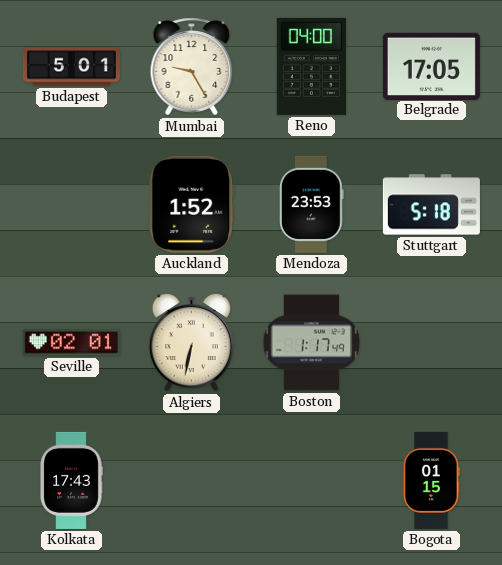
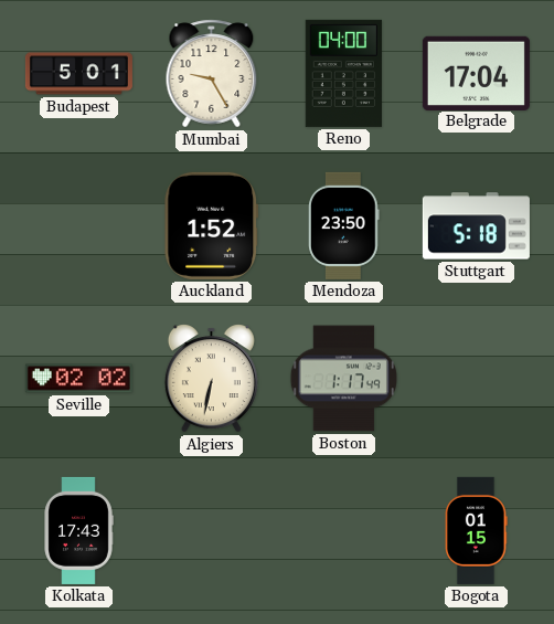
Belgrade: 17:05 -> 17:04
Mendoza: 23:53 -> 23:50
Seville: 02:01 -> 02:02
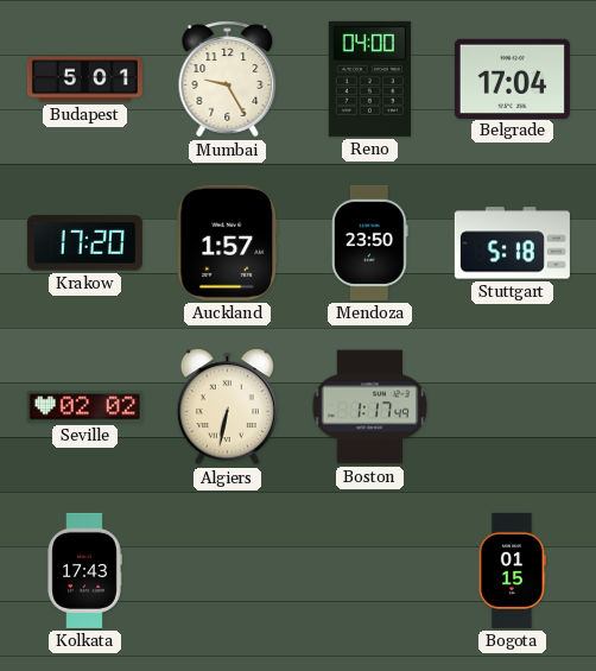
Krakow: none -> 17:20
Auckland: 1:52 -> 1:57
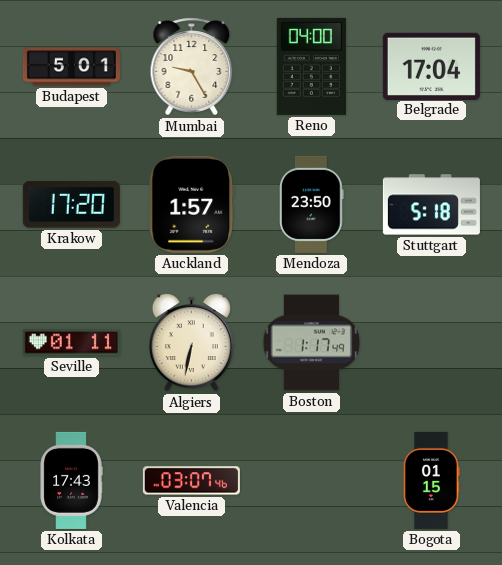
Seville: 02:02 -> 01:11
Valencia: none -> 03:07
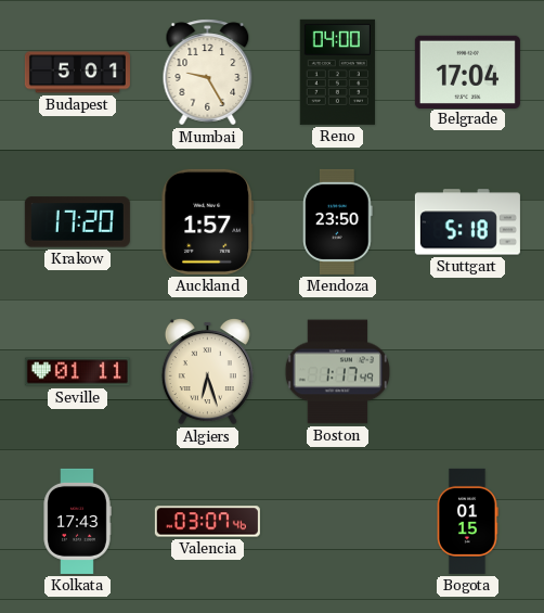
Algiers: 6:32 -> 6:27
